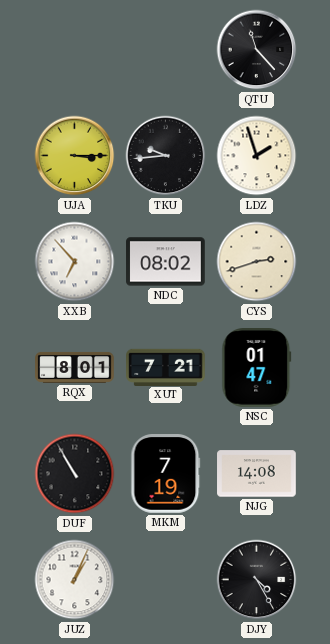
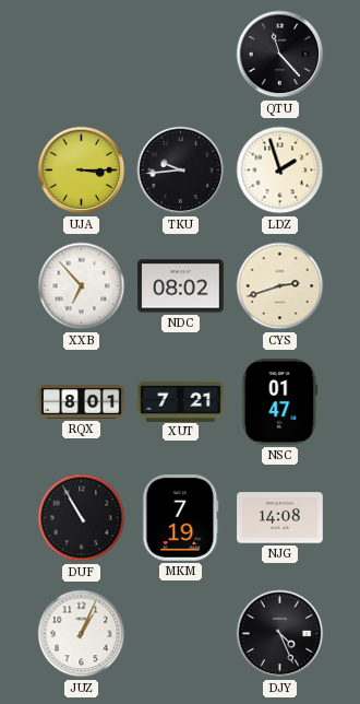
DJY: 4:25 -> 4:26
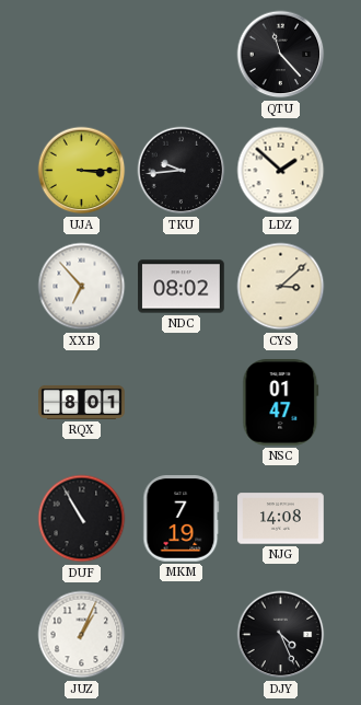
LDZ: 1:57 -> 1:52
CYS: 2:42 -> 3:08
XUT: 7:21 -> none
